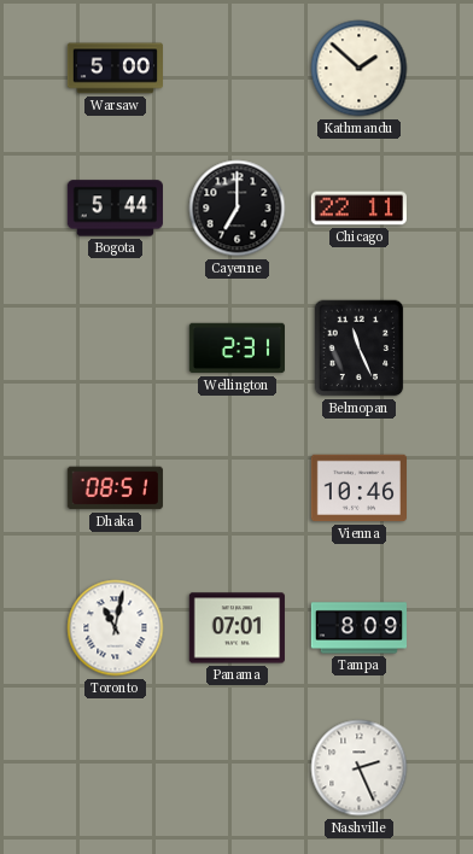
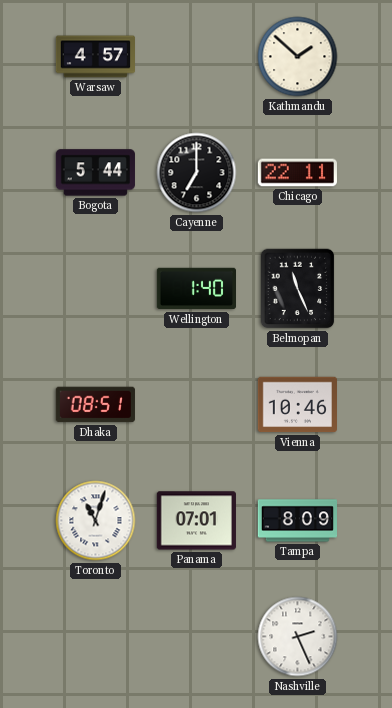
Warsaw: 5:00 -> 4:57
Wellington: 2:31 -> 1:40
Toronto: 11:02 -> 11:03
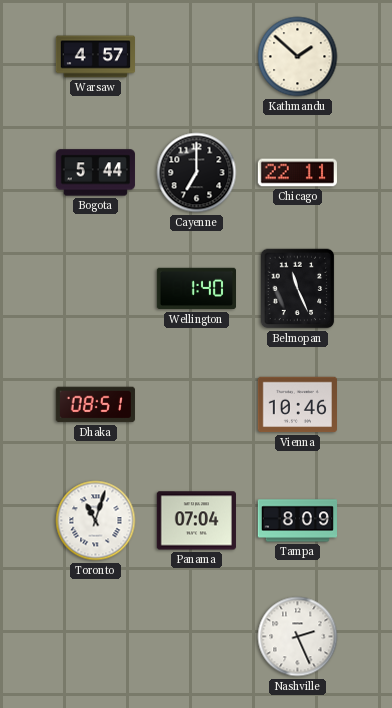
Panama: 07:01 -> 07:04
